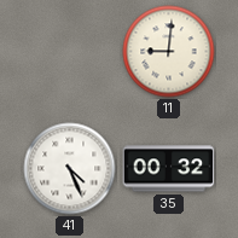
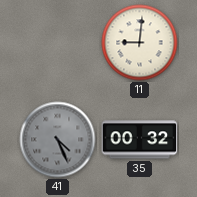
41 dial: white -> grey
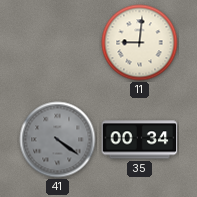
41: 4:26 -> 4:21
35: 00:32 -> 00:34
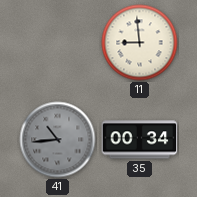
11: 9:01 -> 8:59
41: 4:21 -> 10:44
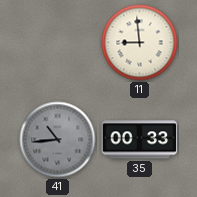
35: 00:34 -> 00:33
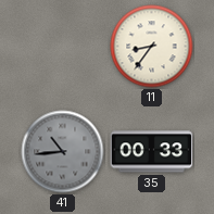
11: 8:59 -> 8:36
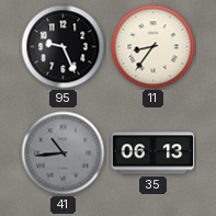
95: none -> 9:26
35: 00:33 -> 06:13
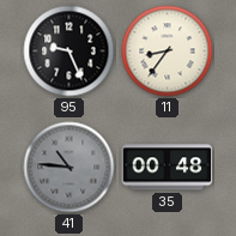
41: 10:44 -> 10:46
35: 06:13 -> 00:48
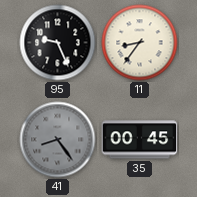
41: 10:46 -> 8:24
35: 00:48 -> 00:45
